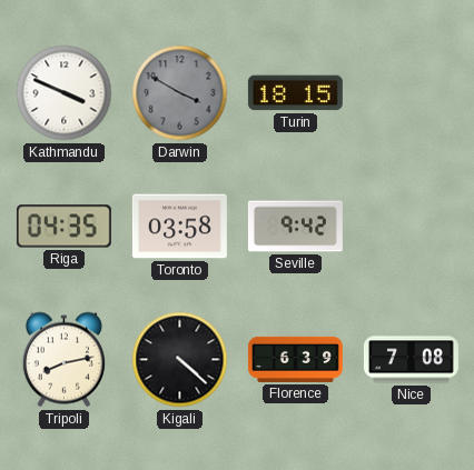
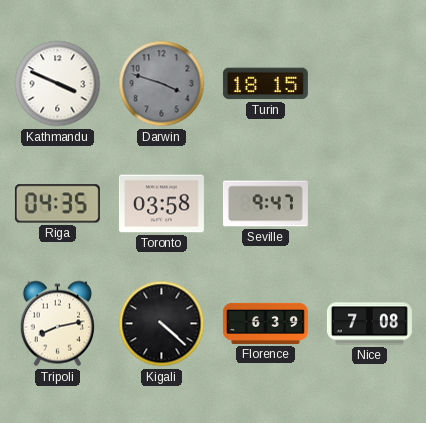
Darwin: 3:50 -> 3:48
Seville: 9:42 -> 9:47
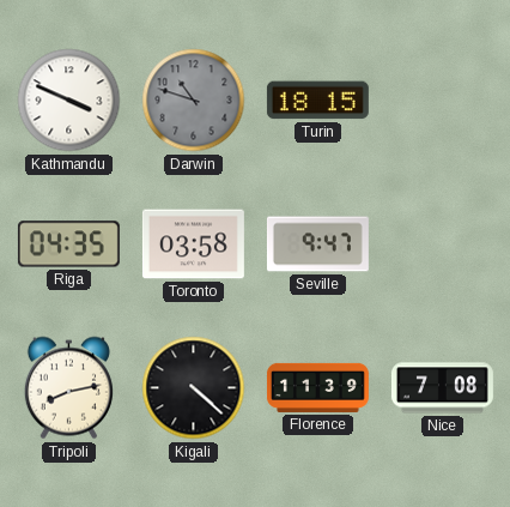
Darwin: 3:48 -> 10:48
Florence: 6:39 -> 11:39
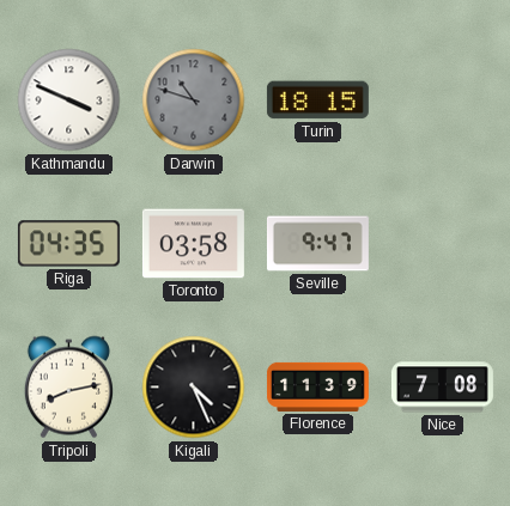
Kigali: 4:22 -> 4:26
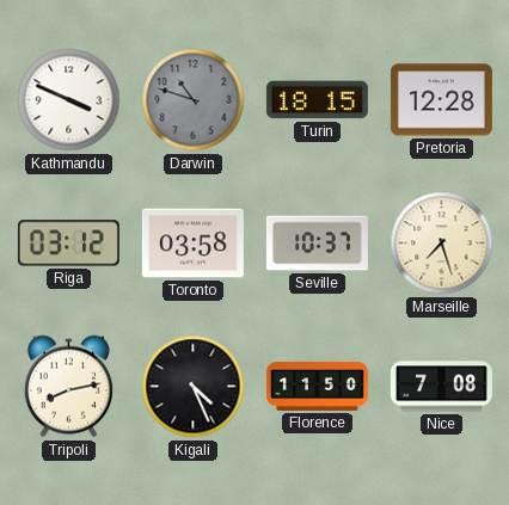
Pretoria: none -> 12:28
Riga: 04:35 -> 03:12
Seville: 9:47 -> 10:37
Marseille: none -> 7:27
Florence: 11:39 -> 11:50
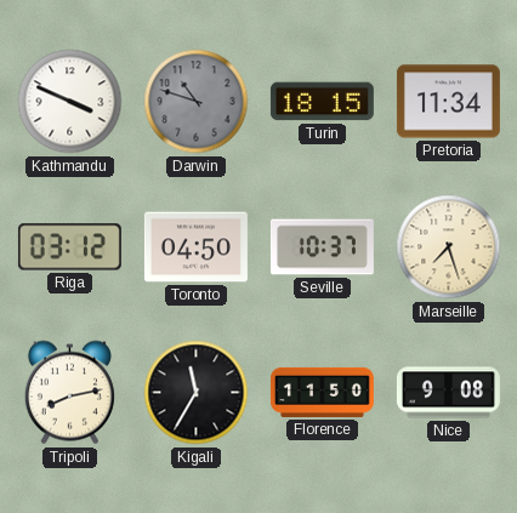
Pretoria: 12:28 -> 11:34
Toronto: 03:58 -> 04:50
Kigali: 4:26 -> 11:35
Nice: 7:08 -> 9:08
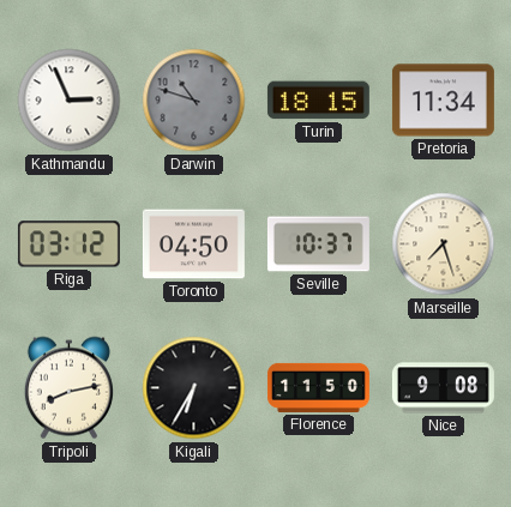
Kathmandu: 3:49 -> 2:56
Kigali: 11:35 -> 6:35
